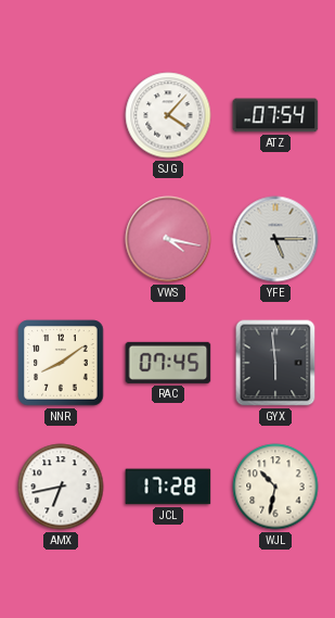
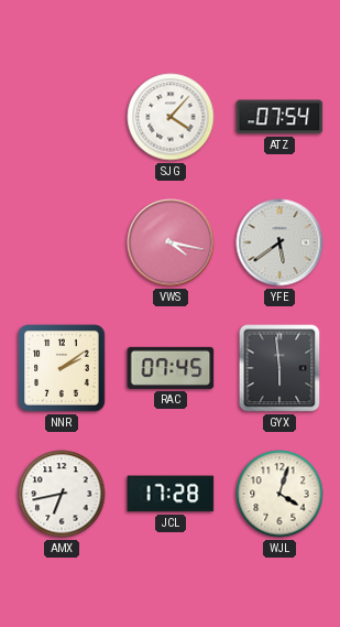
YFE: 5:15 -> 5:39
NNR: 8:09 -> 2:09
WJL: 10:32 -> 4:03
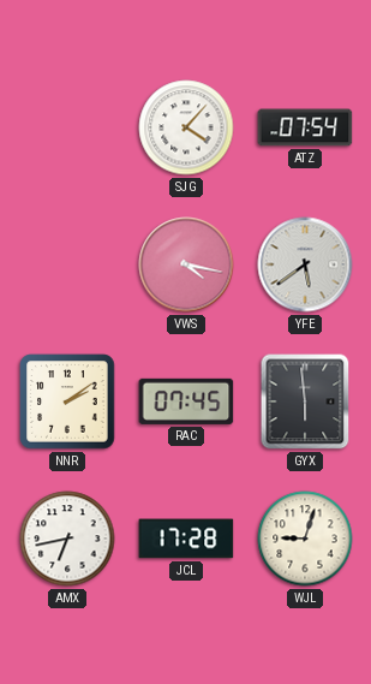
WJL: 4:03 -> 9:03
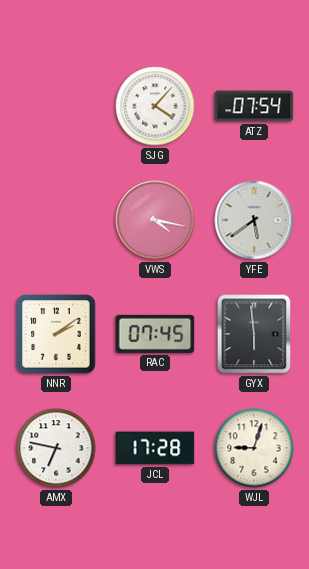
AMX: 6:43 -> 6:47
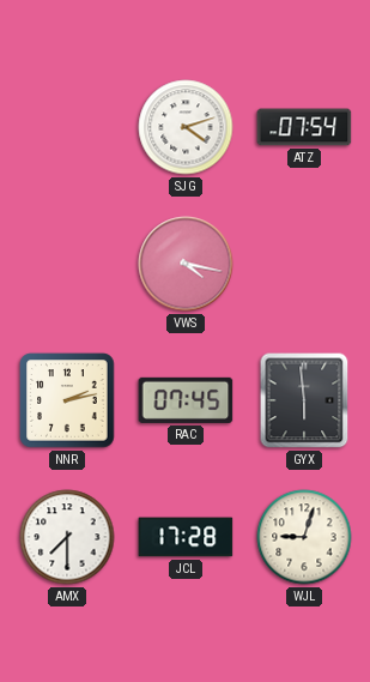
SJG: 4:07 -> 4:12
YFE: 5:39 -> none
NNR: 2:09 -> 2:13
AMX: 6:47 -> 7:30
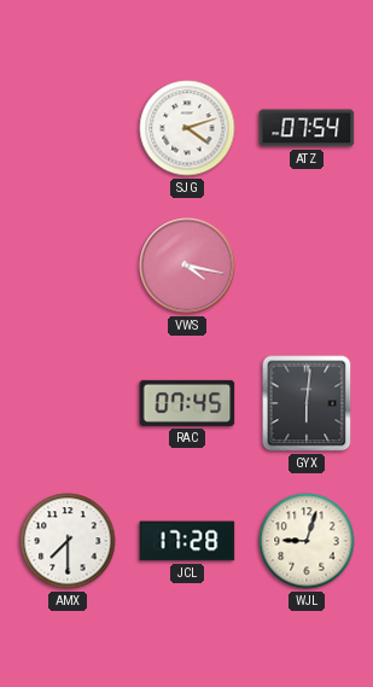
NNR: 2:13 -> none
GYX: 5:59 -> 6:01
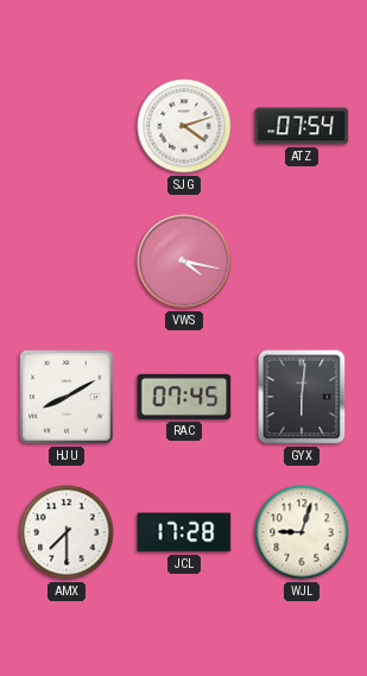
HJU: none -> 8:10
